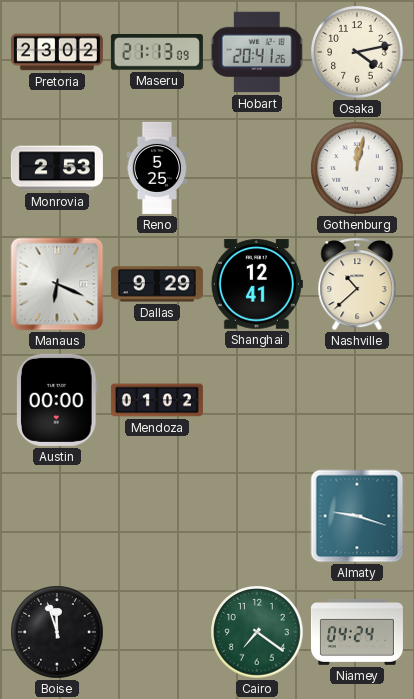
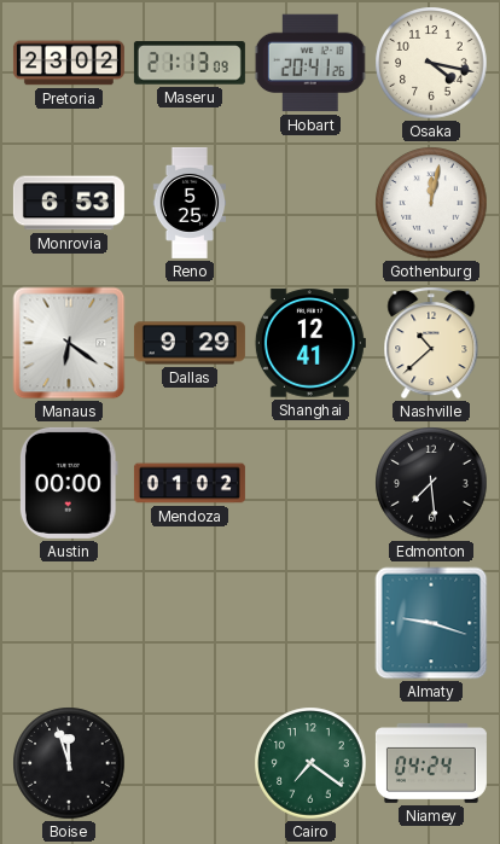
Osaka: 4:13 -> 4:17
Monrovia: 2:53 -> 6:53
Manaus: 6:19 -> 6:21
Edmonton: none -> 7:29
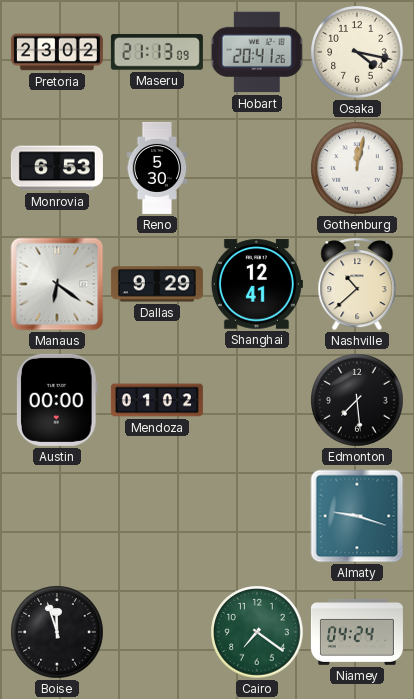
Reno: 5:25 -> 5:30
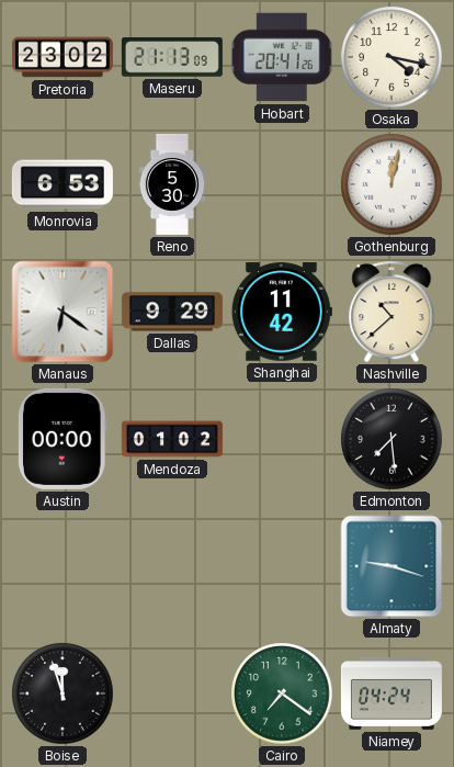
Shanghai: 12:41 -> 11:42
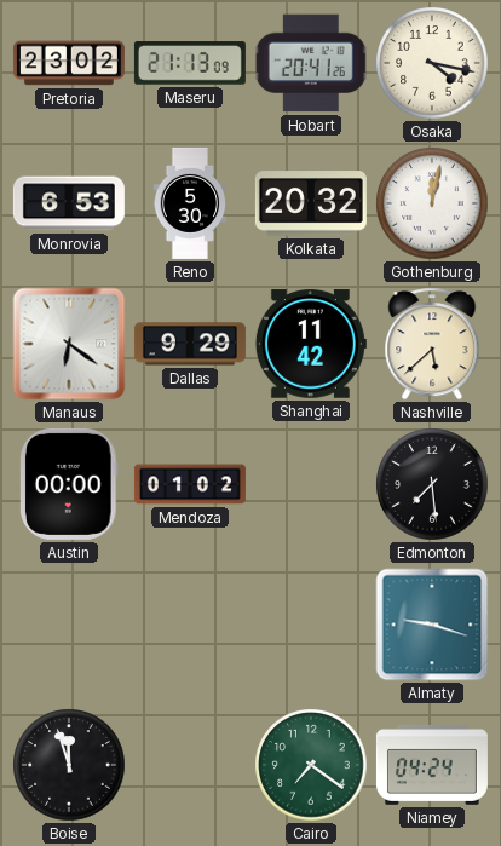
Kolkata: none -> 20:32
Nashville: 10:38 -> 5:38
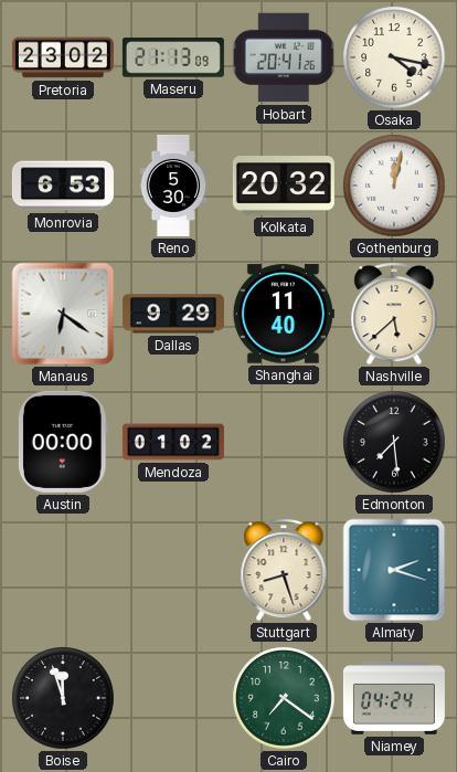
Shanghai: 11:42 -> 11:40
Stuttgart: none -> 8:27
Almaty: 9:18 -> 2:18
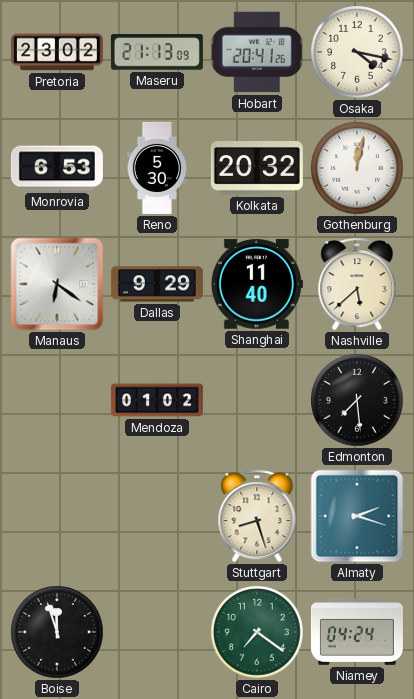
Austin: 00:00 -> none
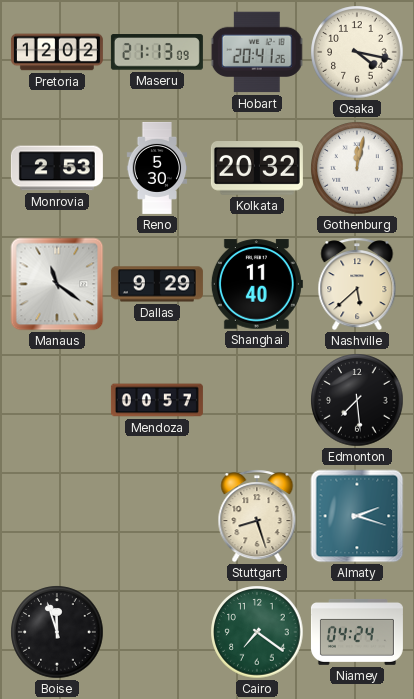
Pretoria: 23:02 -> 12:02
Monrovia: 6:53 -> 2:53
Manaus: 6:21 -> 11:21
Mendoza: 01:02 -> 00:57
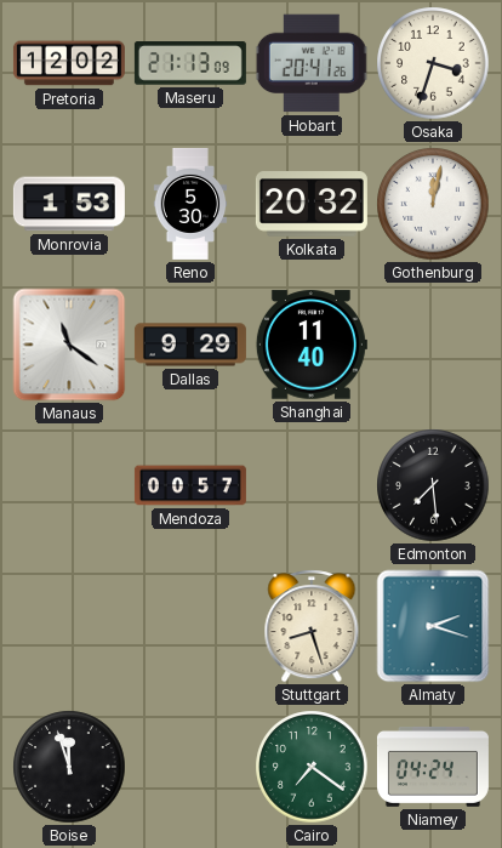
Osaka: 4:17 -> 3:33
Monrovia: 2:53 -> 1:53
Nashville: 5:38 -> none
